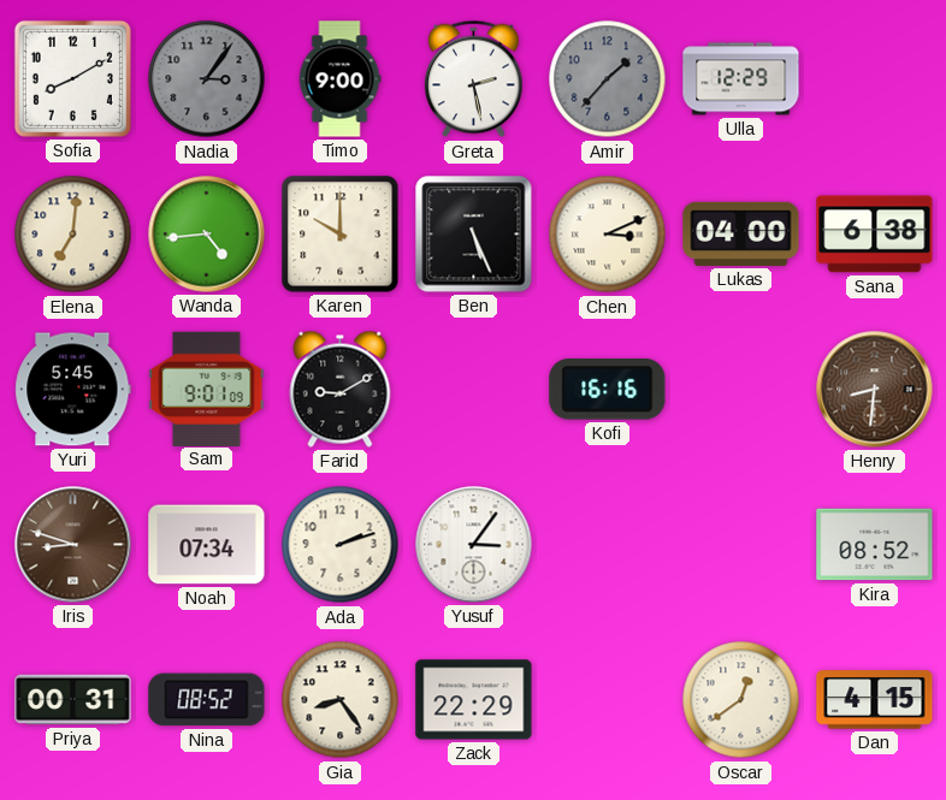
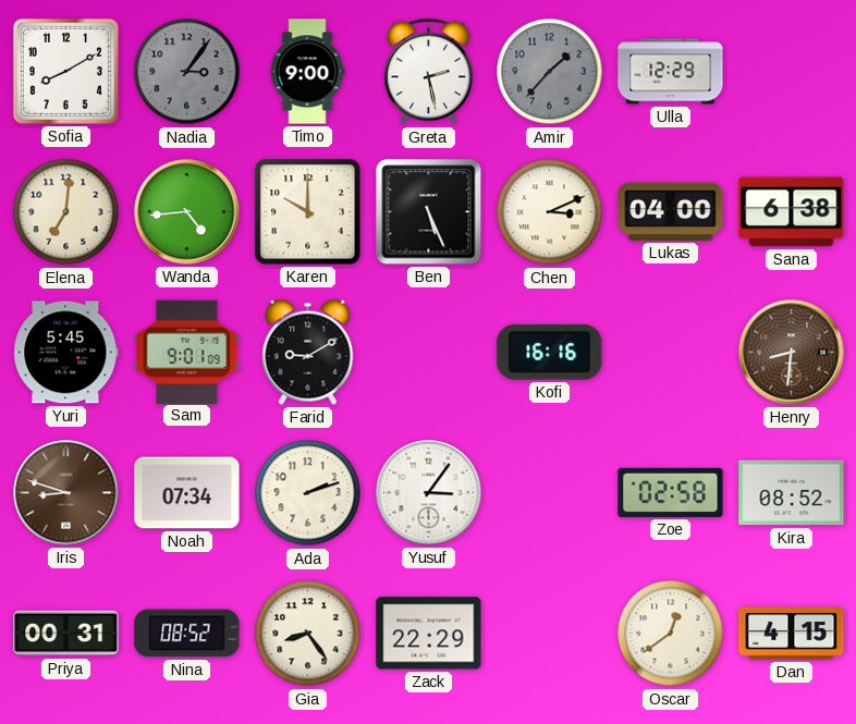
Zoe: none -> 02:58
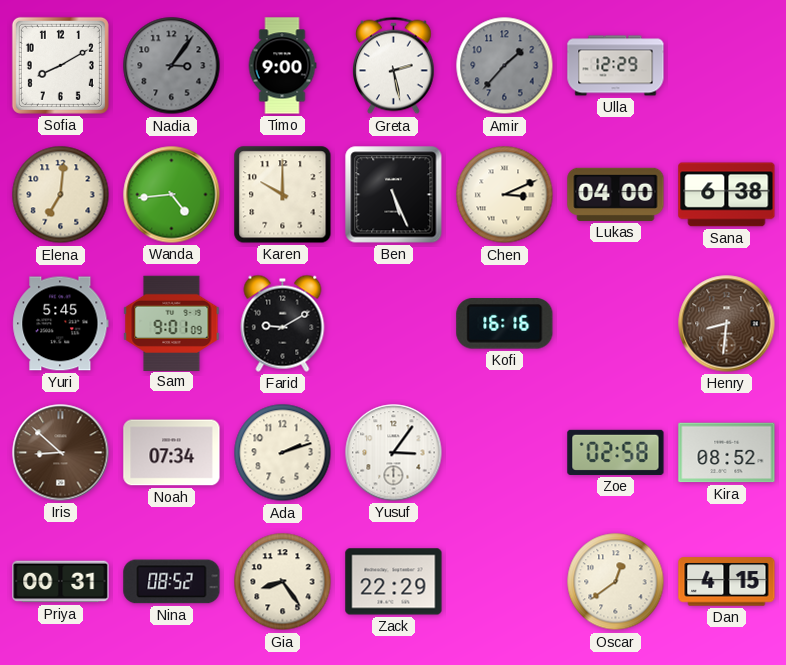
Iris: 8:48 -> 8:52
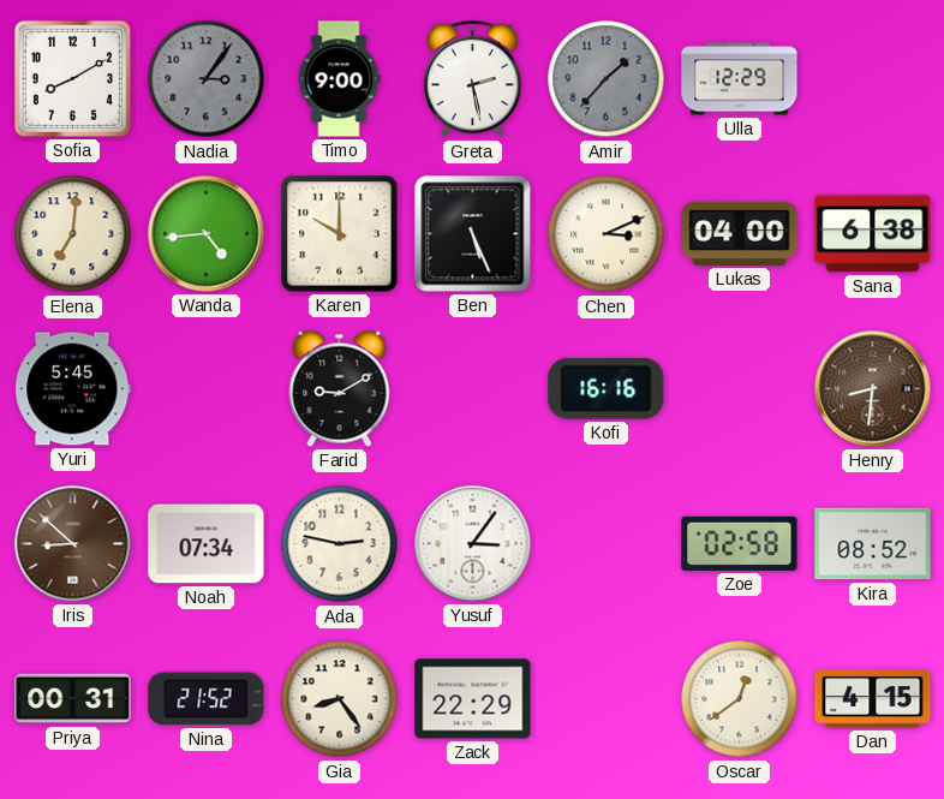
Sam: 9:01 -> none
Ada: 2:12 -> 2:47
Nina: 08:52 -> 21:52
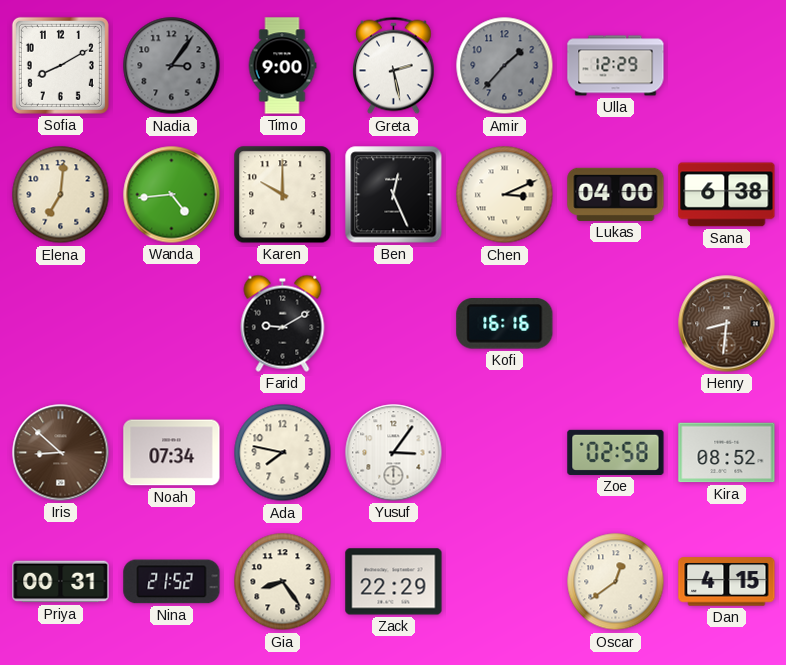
Ben: 5:26 -> 12:26
Yuri: 5:45 -> none
Ada: 2:47 -> 7:47
